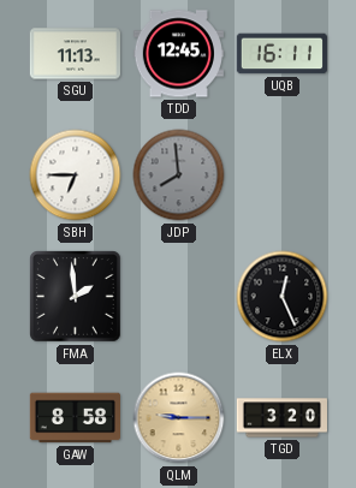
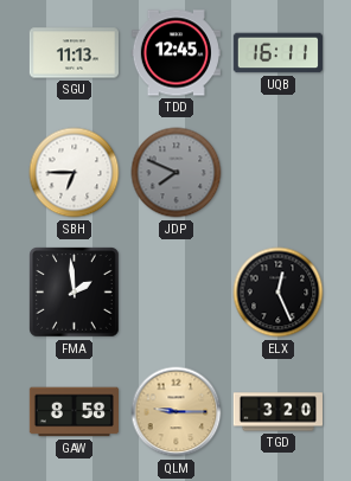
JDP: 7:59 -> 7:49
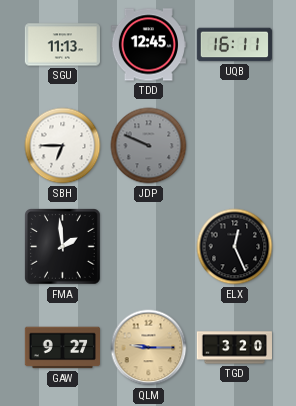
JDP: 7:49 -> 9:49
GAW: 8:58 -> 9:27
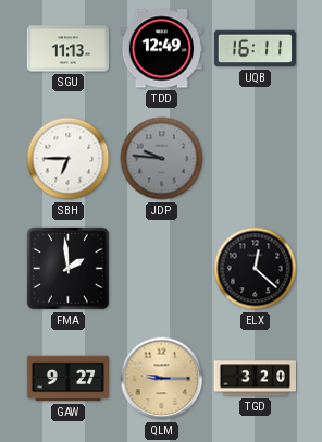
TDD: 12:45 -> 12:49
JDP: 9:49 -> 9:46
ELX: 12:26 -> 12:22
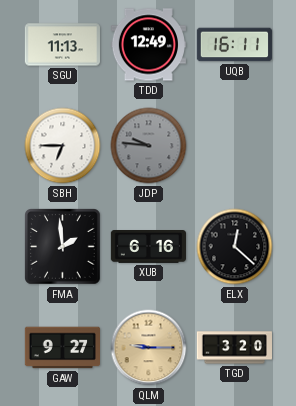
XUB: none -> 6:16
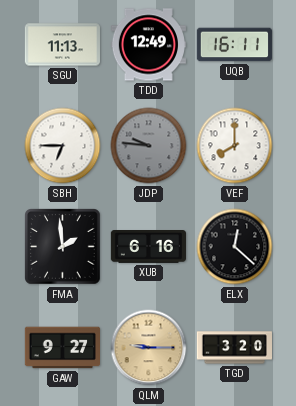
VEF: none -> 8:00
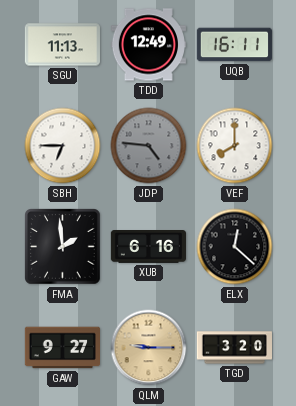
JDP: 9:46 -> 4:46
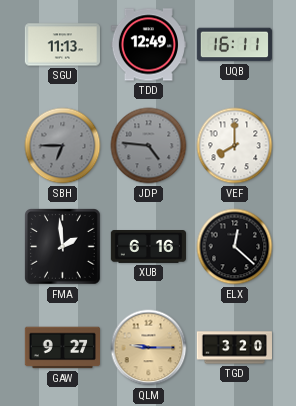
SBH dial: white -> grey
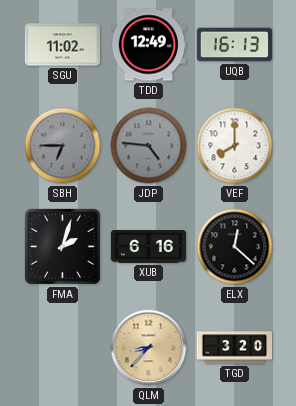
SGU: 11:13 -> 11:02
UQB: 16:11 -> 16:13
FMA: 1:59 -> 2:03
GAW: 9:27 -> none
QLM: 9:15 -> 8:37
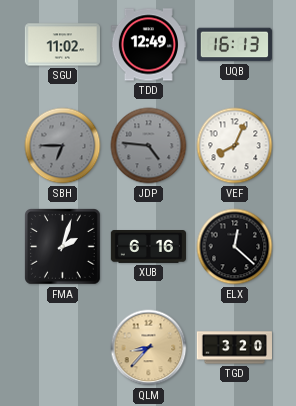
VEF: 8:00 -> 8:04
